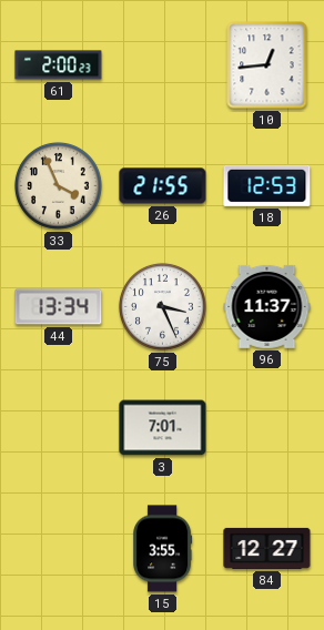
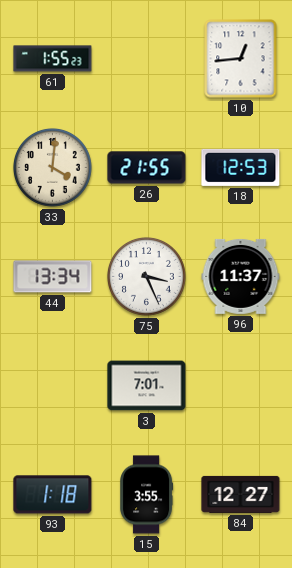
61: 2:00 -> 1:55
33: 3:56 -> 4:01
93: none -> 1:18
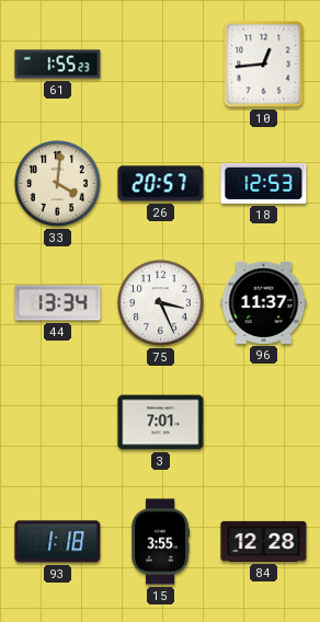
26: 21:55 -> 20:57
84: 12:27 -> 12:28
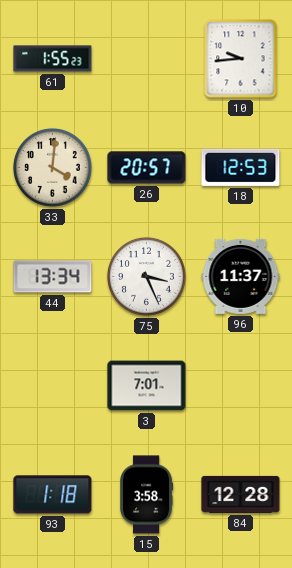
10: 12:44 -> 9:44
15: 3:55 -> 3:58
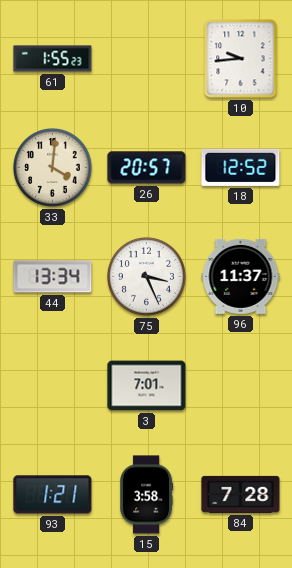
18: 12:53 -> 12:52
93: 1:18 -> 1:21
84: 12:28 -> 7:28
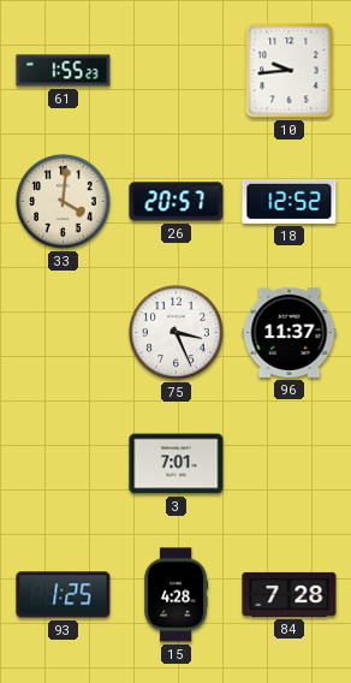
44: 13:34 -> none
93: 1:21 -> 1:25
15: 3:58 -> 4:28
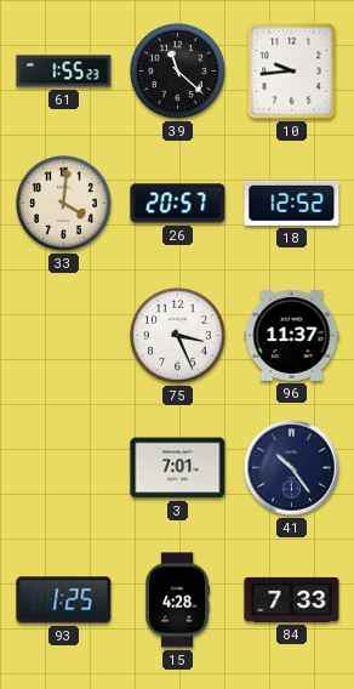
39: none -> 11:22
41: none -> 10:24
84: 7:28 -> 7:33
